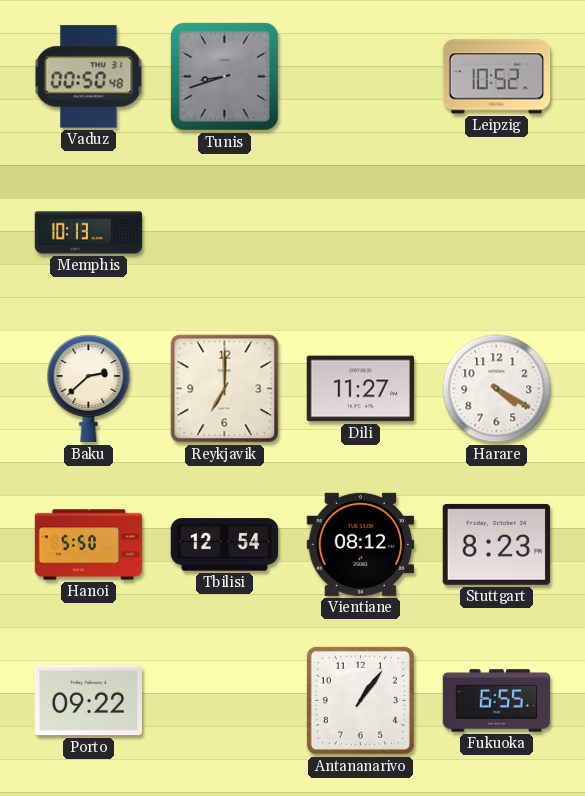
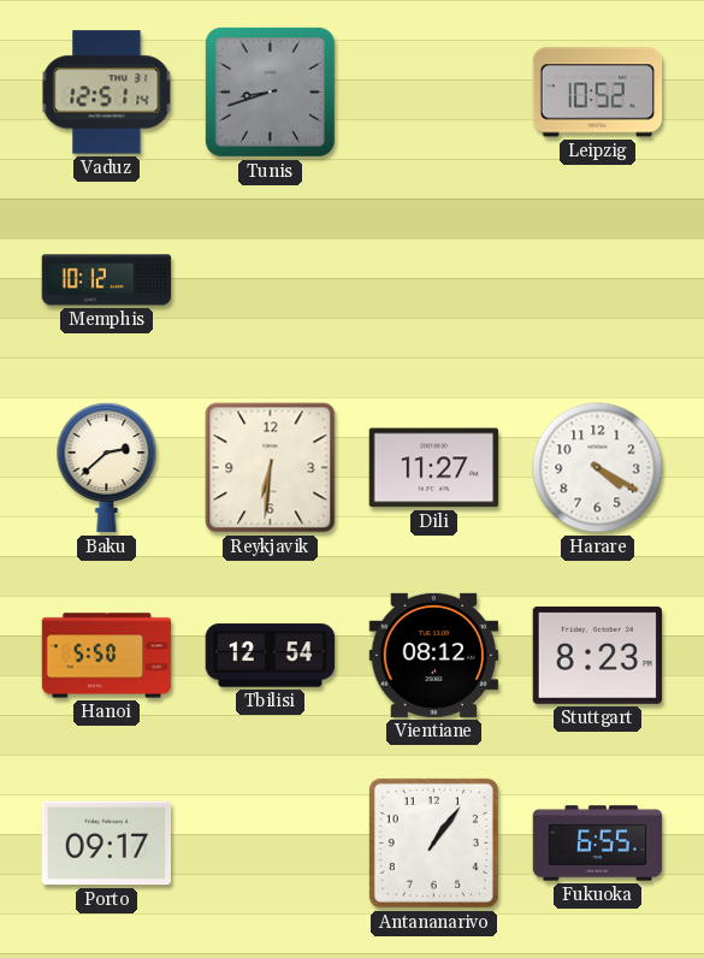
Vaduz: 00:50 -> 12:51
Memphis: 10:13 -> 10:12
Reykjavik: 7:00 -> 6:31
Porto: 09:22 -> 09:17
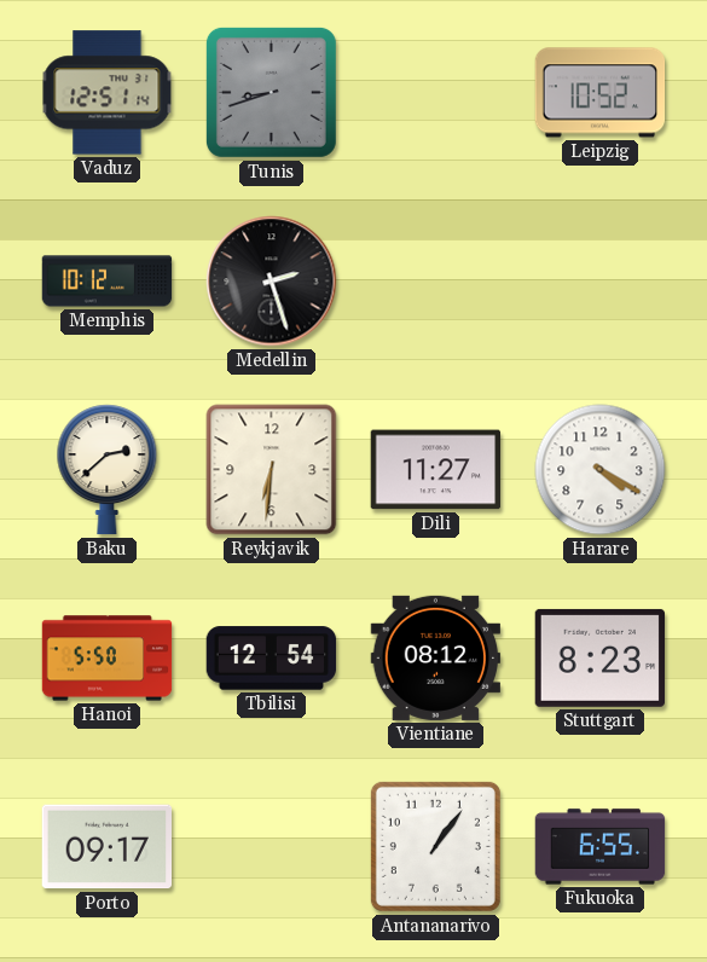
Medellin: none -> 2:27
